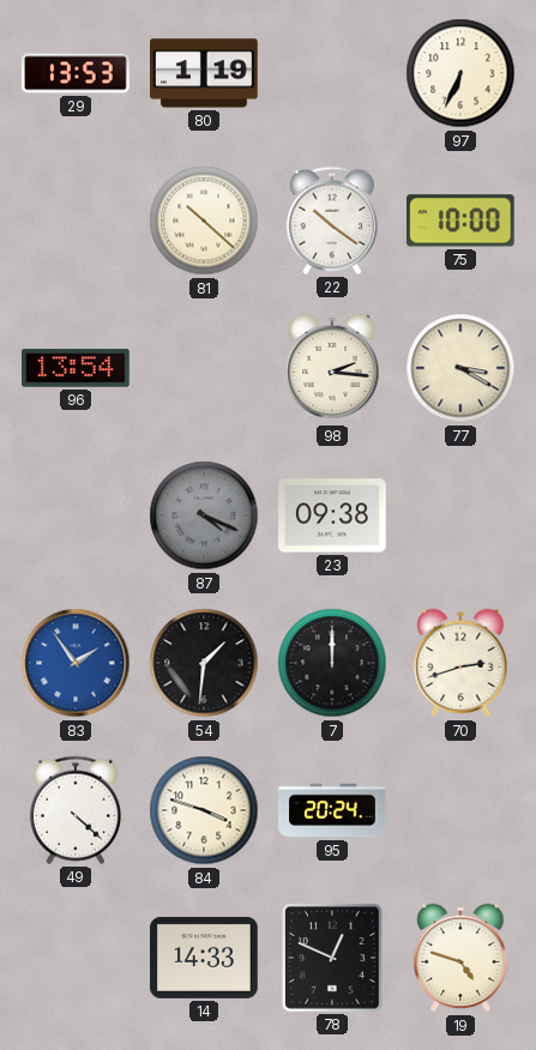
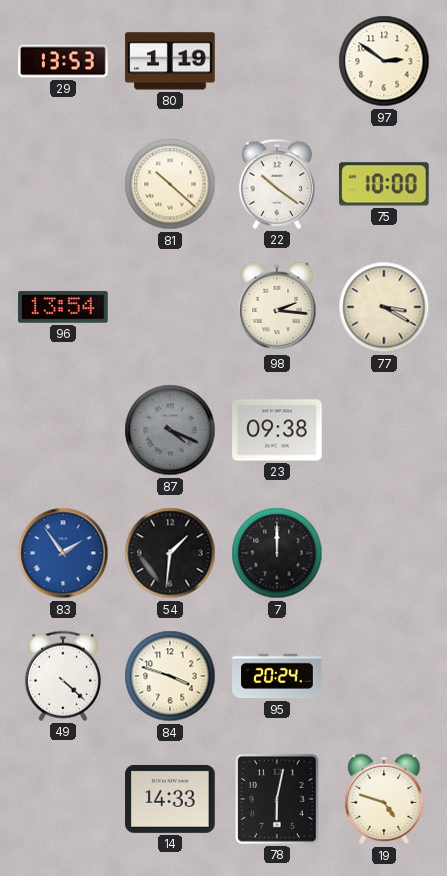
97: 6:34 -> 2:51
70: 2:42 -> none
78: 12:49 -> 6:02
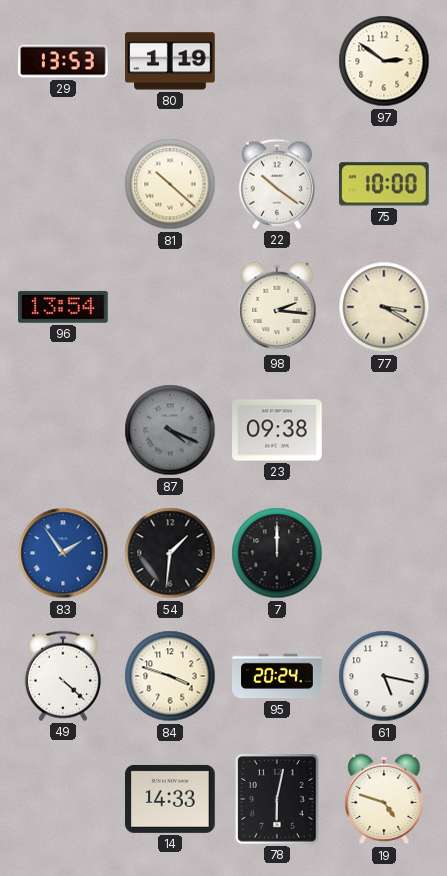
61: none -> 5:17
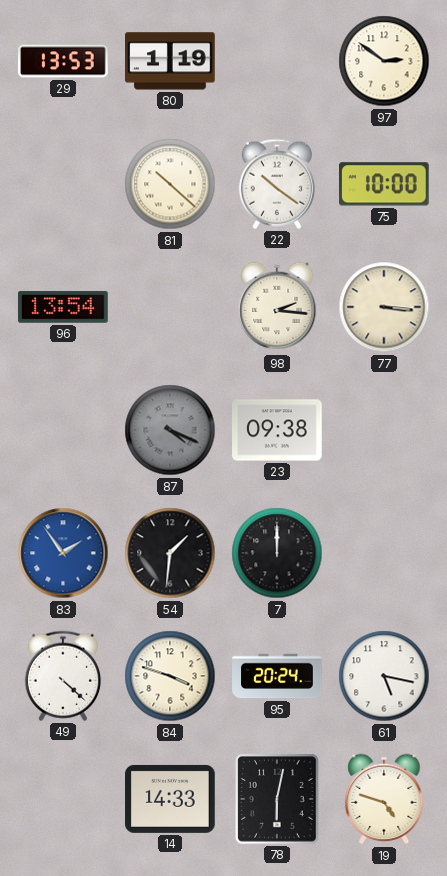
77: 3:20 -> 3:16
